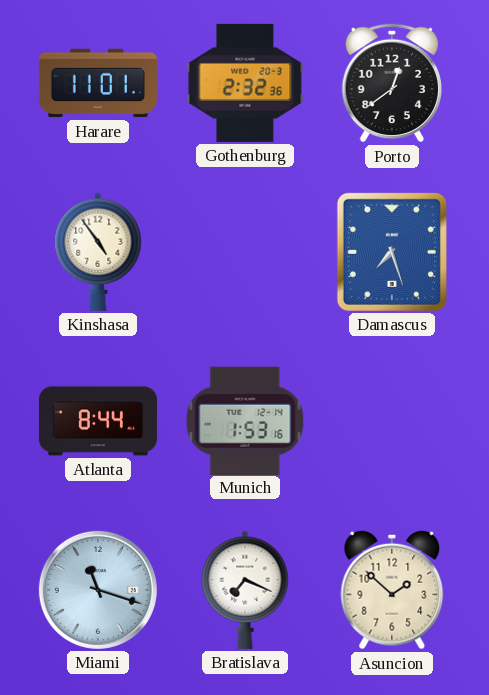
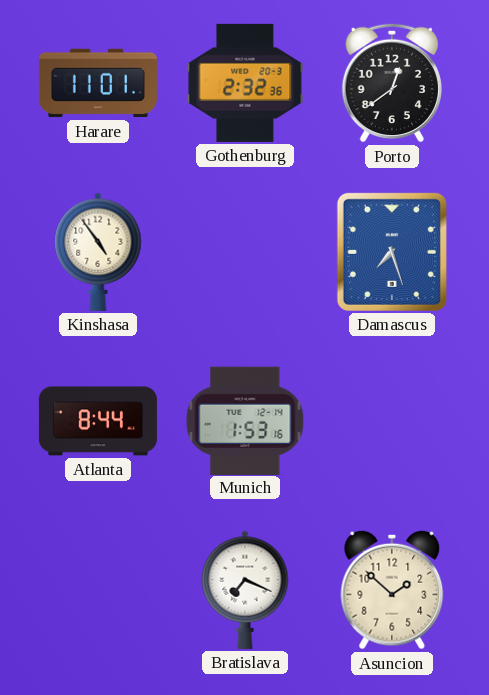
Miami: 11:18 -> none
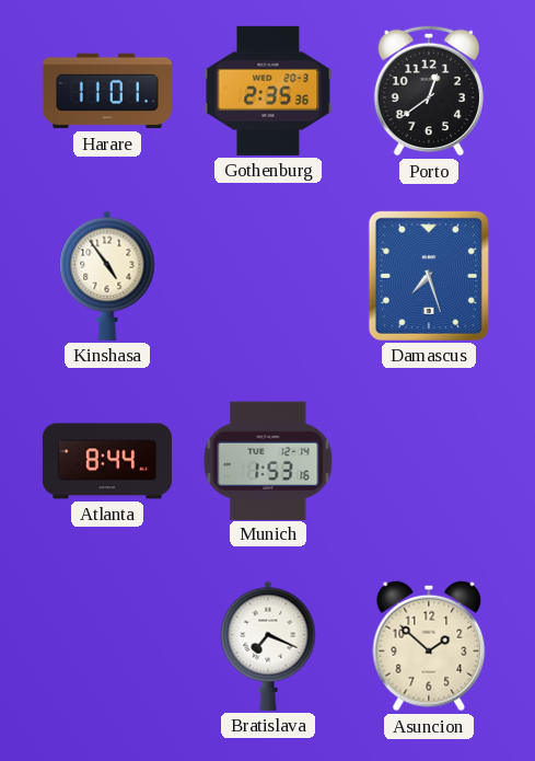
Gothenburg: 2:32 -> 2:35
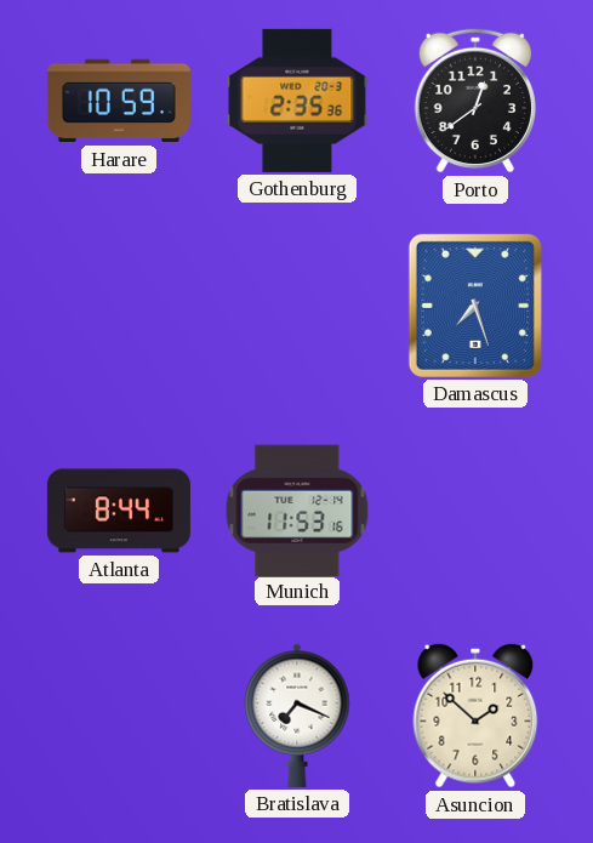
Harare: 11:01 -> 10:59
Kinshasa: 4:54 -> none
Munich: 1:53 -> 11:53
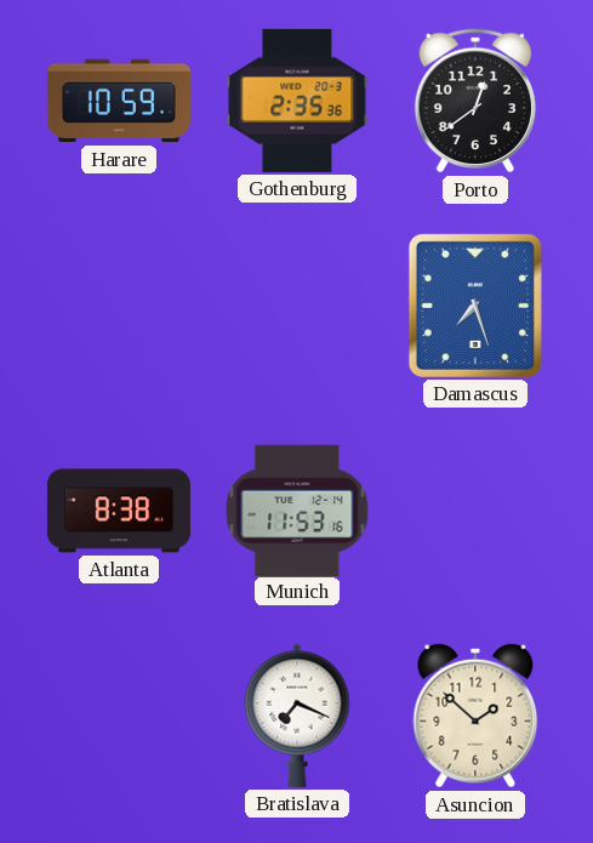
Atlanta: 8:44 -> 8:38
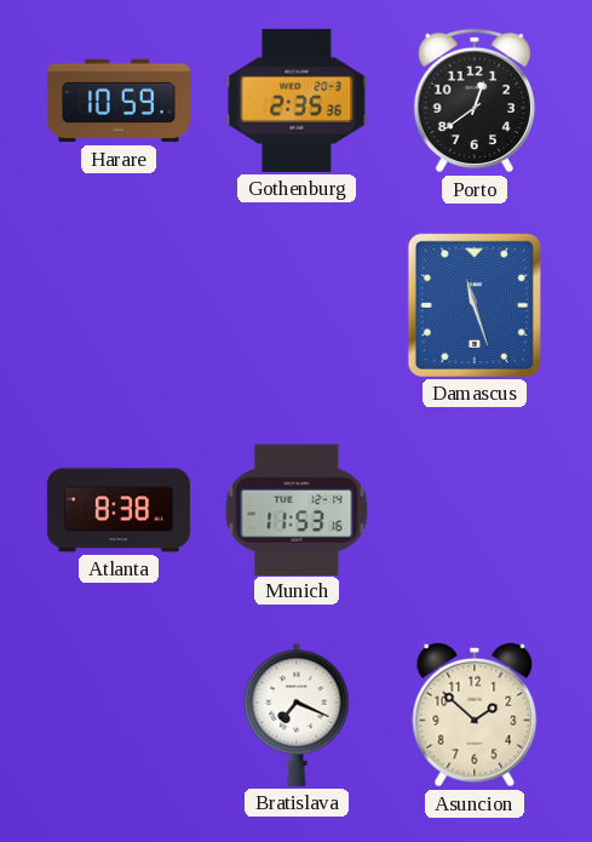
Damascus: 7:27 -> 11:27
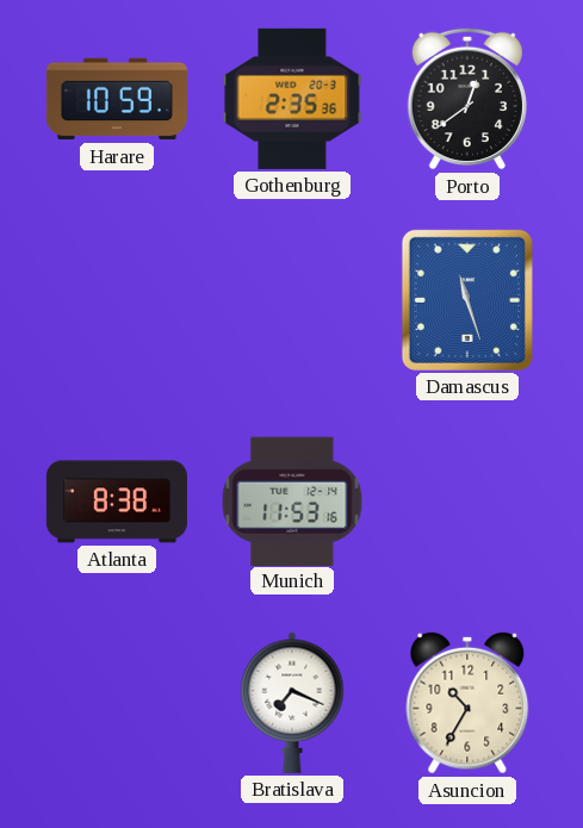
Asuncion: 1:52 -> 10:35
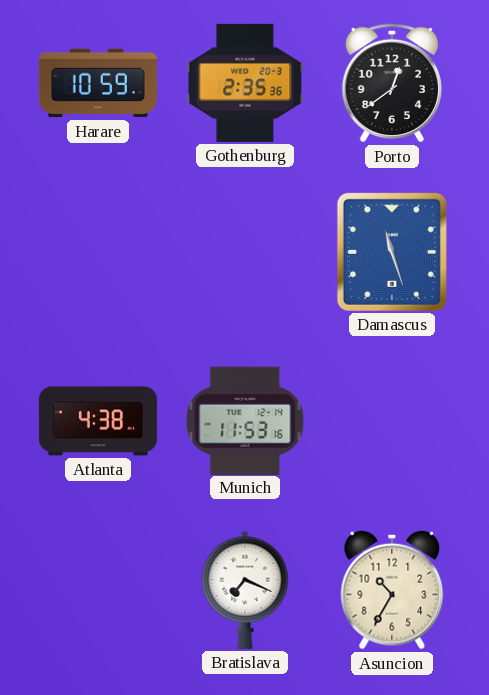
Atlanta: 8:38 -> 4:38
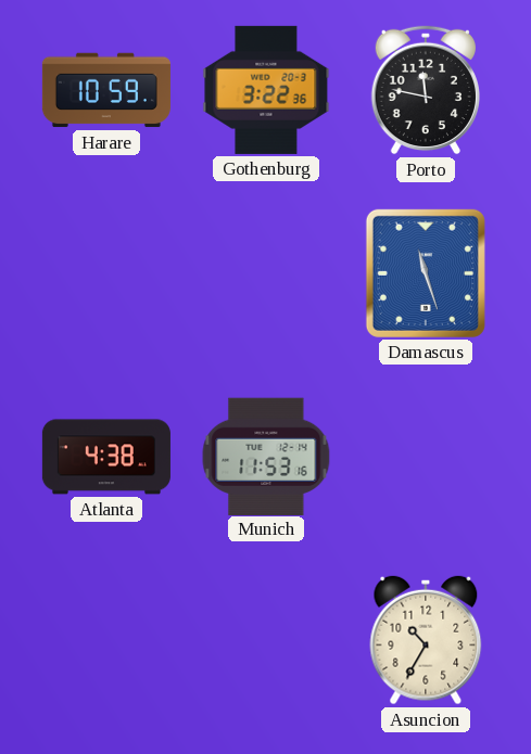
Gothenburg: 2:35 -> 3:22
Porto: 12:39 -> 11:47
Bratislava: 7:19 -> none
